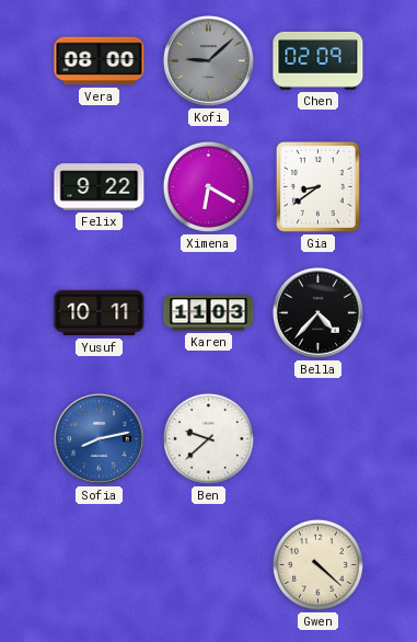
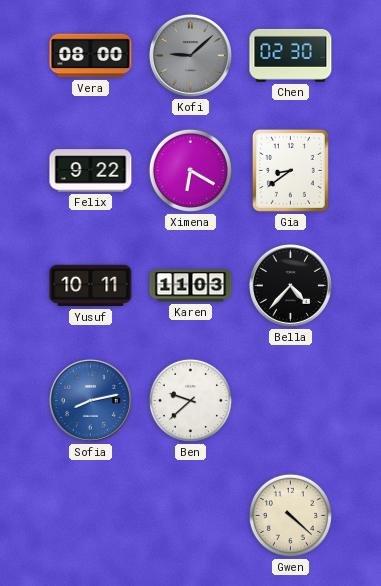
Chen: 02:09 -> 02:30
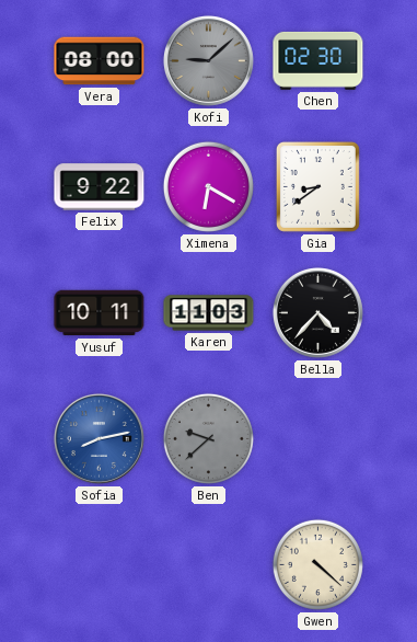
Ben dial: white -> grey
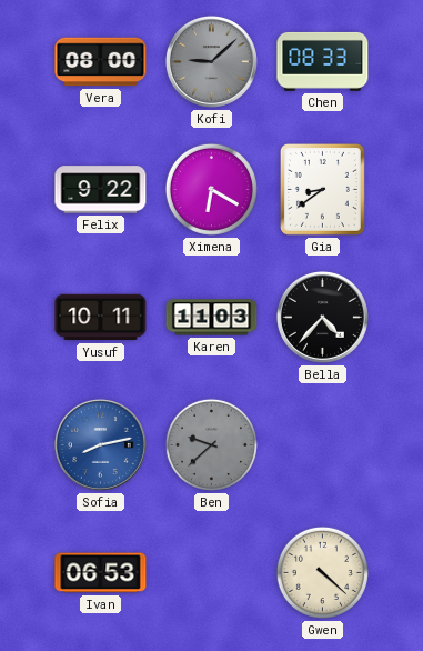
Chen: 02:30 -> 08:33
Ivan: none -> 06:53
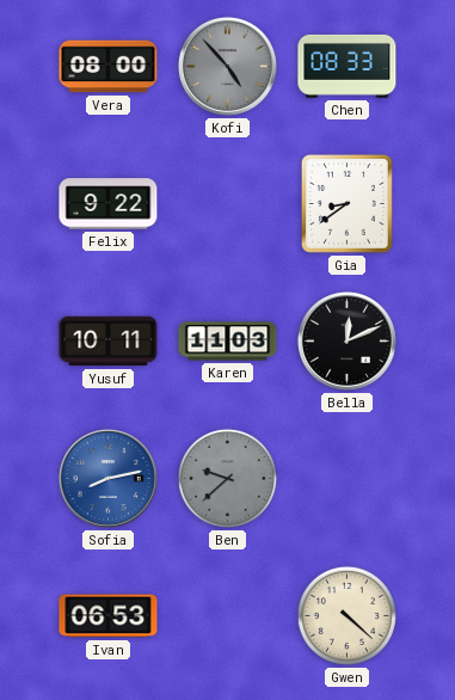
Kofi: 9:08 -> 4:53
Ximena: 6:20 -> none
Bella: 4:37 -> 12:11
